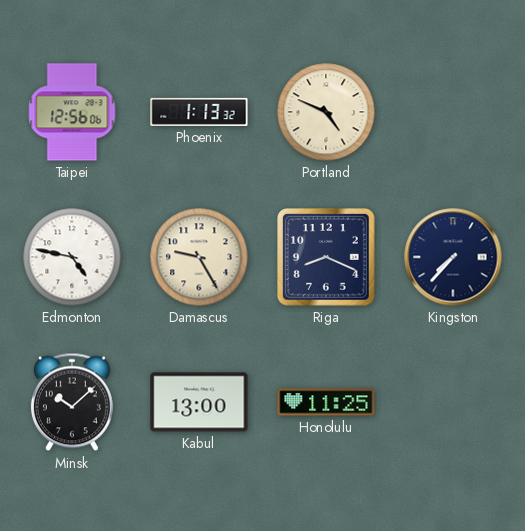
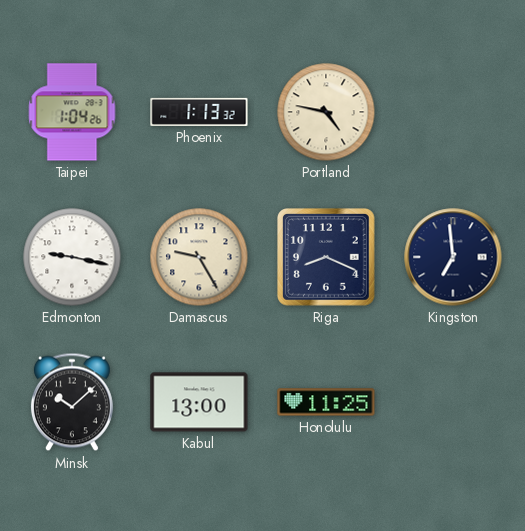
Taipei: 12:56 -> 1:04
Portland: 4:49 -> 4:47
Edmonton: 4:47 -> 9:17
Kingston: 7:37 -> 6:59
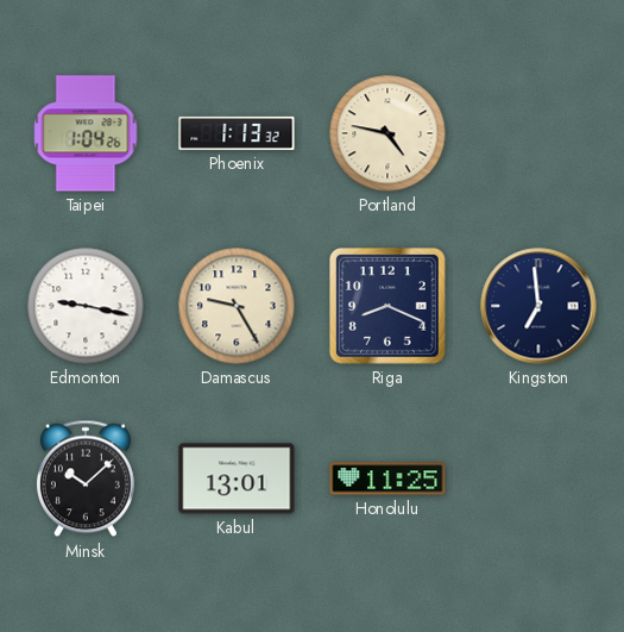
Kabul: 13:00 -> 13:01
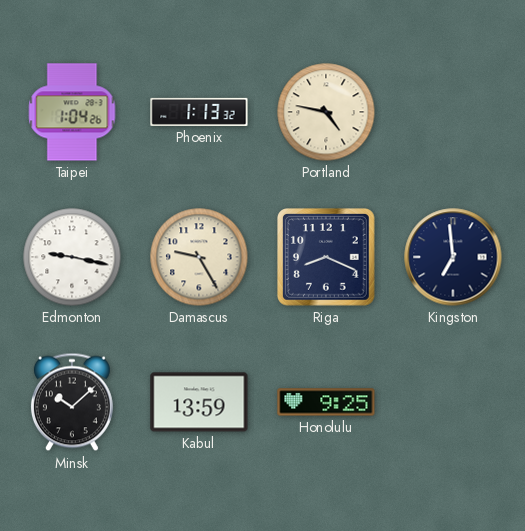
Kabul: 13:01 -> 13:59
Honolulu: 11:25 -> 9:25
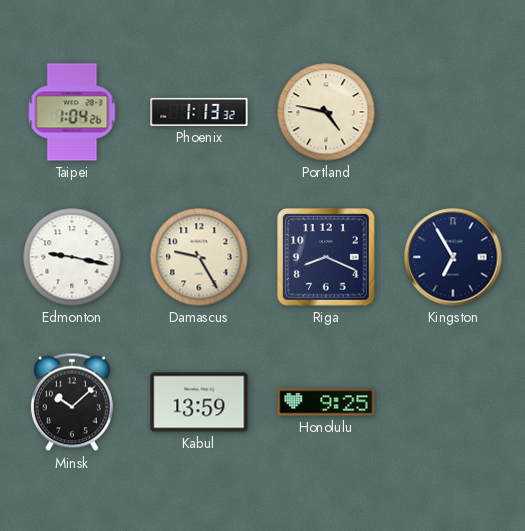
Kingston: 6:59 -> 6:55
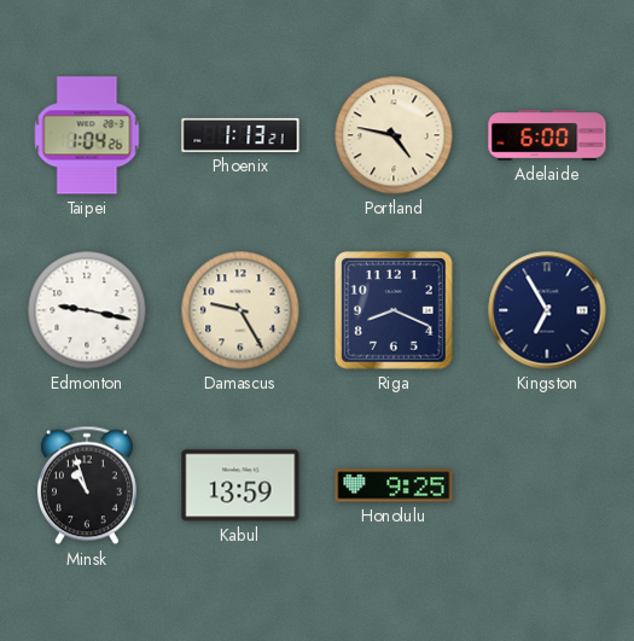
Phoenix: 1:13:32 -> 1:13:21
Adelaide: none -> 6:00
Minsk: 10:08 -> 10:57
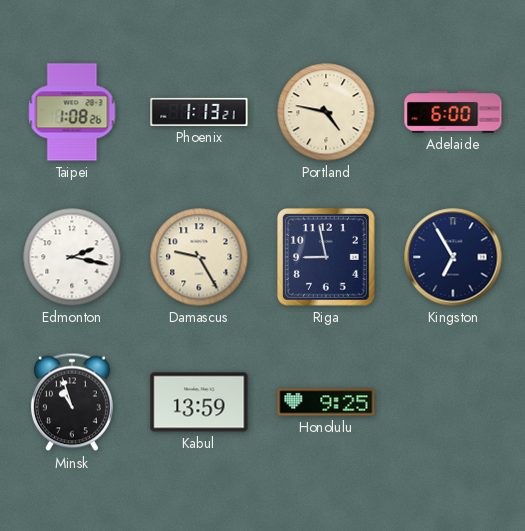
Taipei: 1:04 -> 1:08
Edmonton: 9:17 -> 2:17
Riga: 8:19 -> 8:58
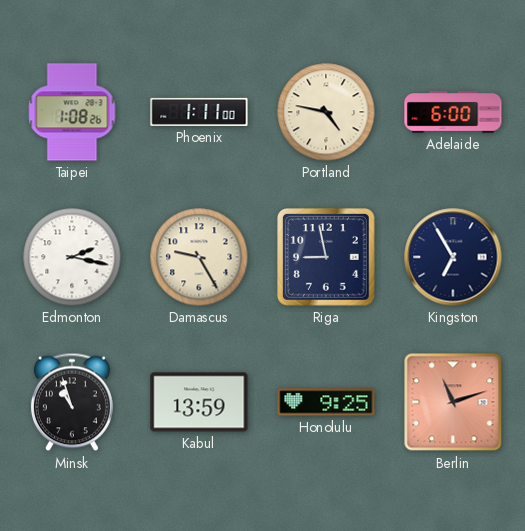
Phoenix: 1:13 -> 1:11
Berlin: none -> 11:12
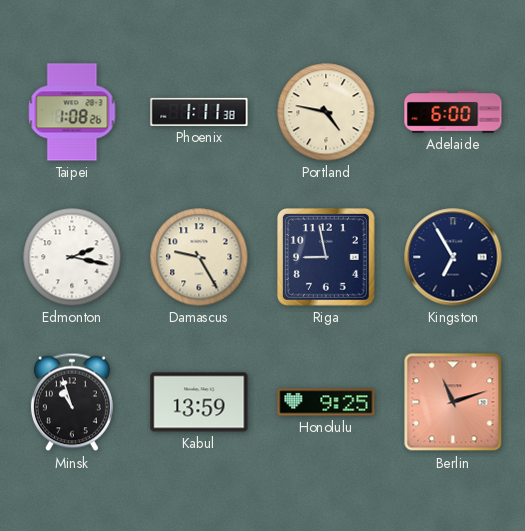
Phoenix: 1:11:00 -> 1:11:38
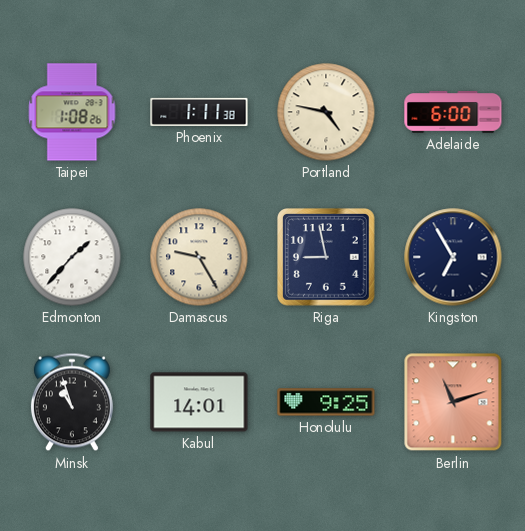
Edmonton: 2:17 -> 1:37
Kabul: 13:59 -> 14:01
